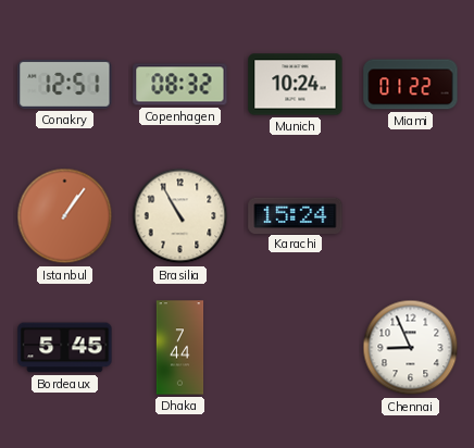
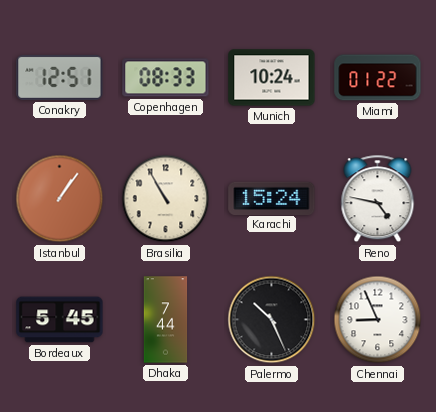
Copenhagen: 08:32 -> 08:33
Reno: none -> 4:47
Palermo: none -> 10:26
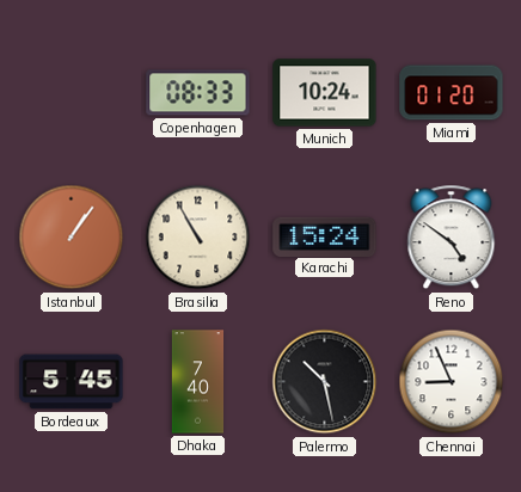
Conakry: 12:51 -> none
Miami: 01:22 -> 01:20
Reno: 4:47 -> 4:51
Dhaka: 7:44 -> 7:40
Palermo: 10:26 -> 10:28
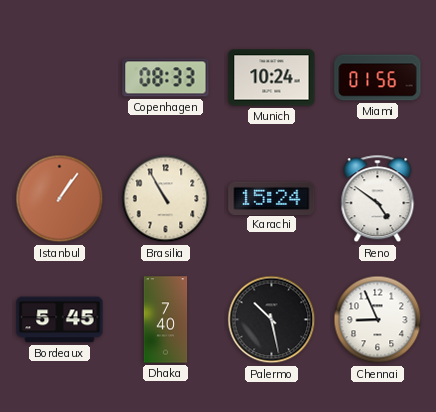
Miami: 01:20 -> 01:56
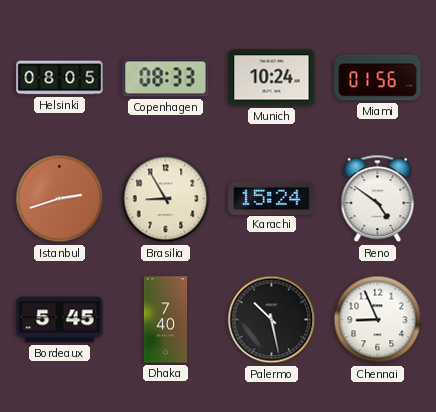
Helsinki: none -> 08:05
Istanbul: 1:06 -> 2:42
Brasilia: 10:55 -> 8:55
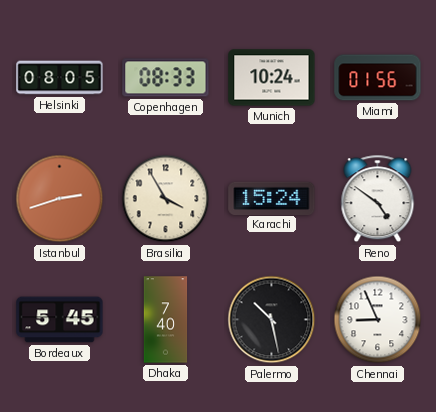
Brasilia: 8:55 -> 3:55
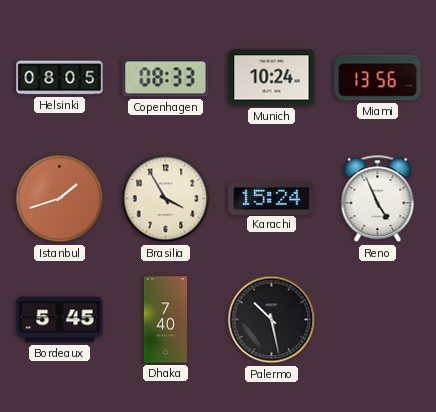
Miami: 01:56 -> 13:56
Istanbul: 2:42 -> 1:42
Reno: 4:51 -> 4:56
Chennai: 8:56 -> none
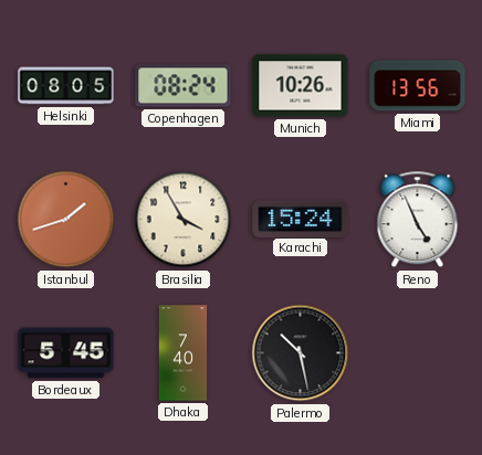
Copenhagen: 08:33 -> 08:24
Munich: 10:24 -> 10:26
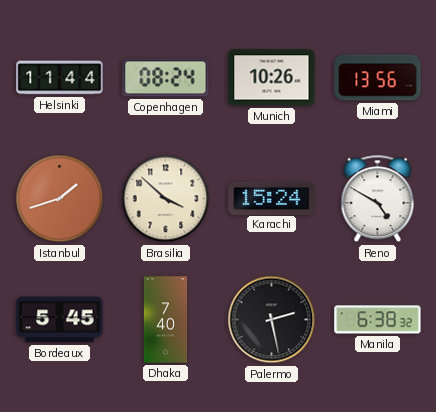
Helsinki: 08:05 -> 11:44
Brasilia: 3:55 -> 3:52
Reno: 4:56 -> 4:50
Palermo: 10:28 -> 2:28
Manila: none -> 6:38
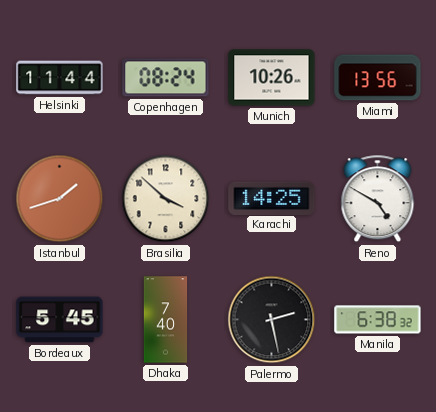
Karachi: 15:24 -> 14:25
